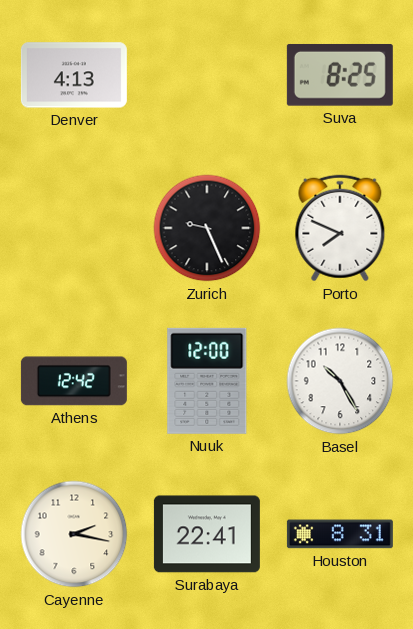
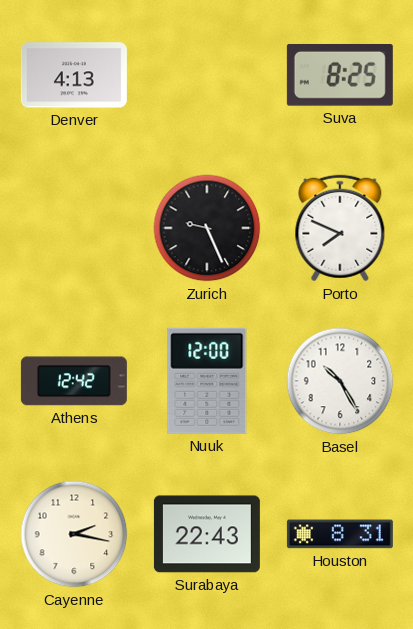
Surabaya: 22:41 -> 22:43
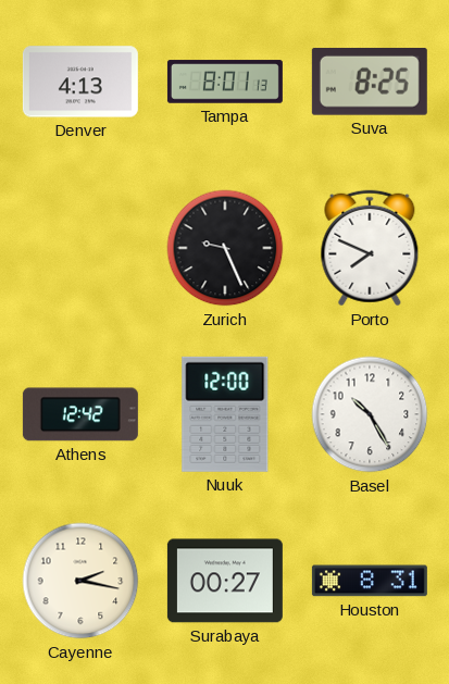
Tampa: none -> 8:01
Surabaya: 22:43 -> 00:27
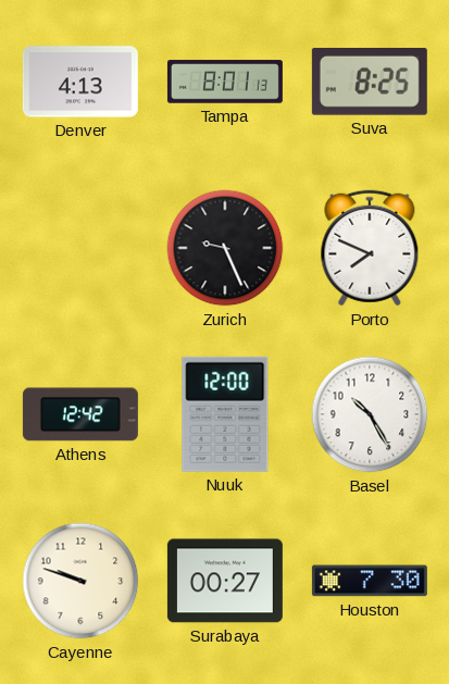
Cayenne: 2:17 -> 9:48
Houston: 8:31 -> 7:30
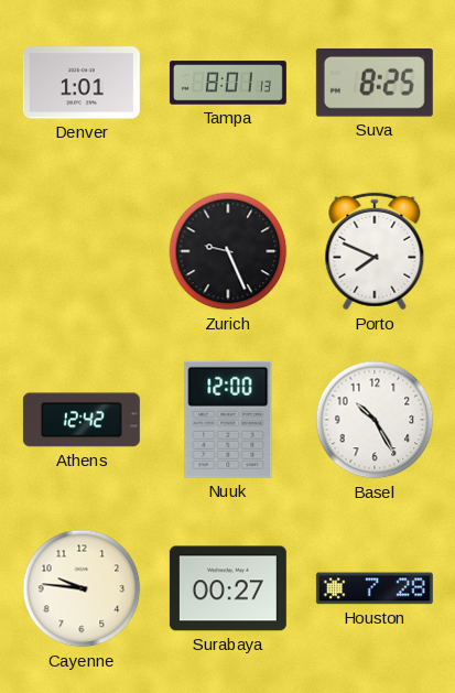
Denver: 4:13 -> 1:01
Cayenne: 9:48 -> 9:46
Houston: 7:30 -> 7:28
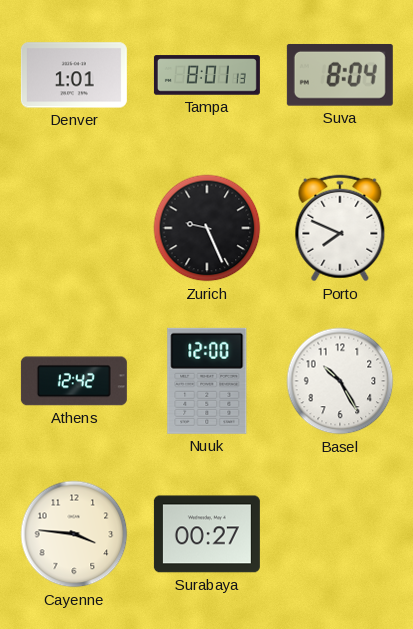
Suva: 8:25 -> 8:04
Cayenne: 9:46 -> 3:46
Houston: 7:28 -> none
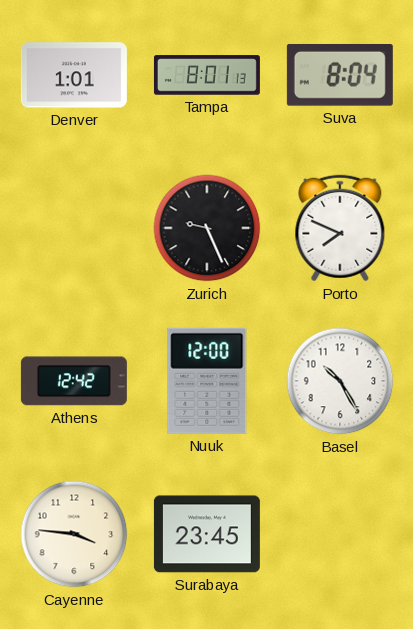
Surabaya: 00:27 -> 23:45
